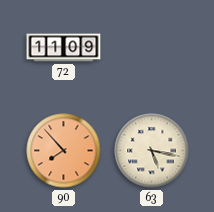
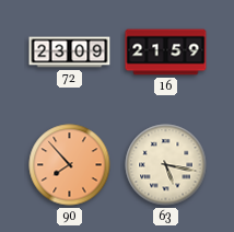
72: 11:09 -> 23:09
16: none -> 21:59
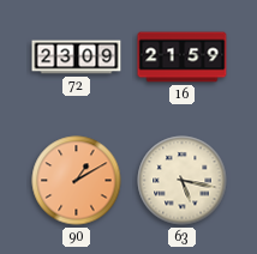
90: 7:53 -> 1:10
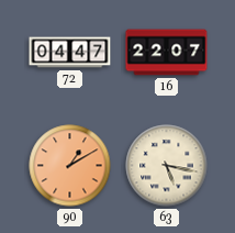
72: 23:09 -> 04:47
16: 21:59 -> 22:07
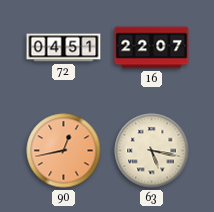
72: 04:47 -> 04:51
90: 1:10 -> 12:43
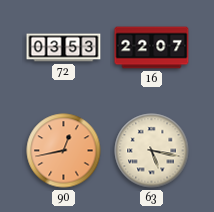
72: 04:51 -> 03:53
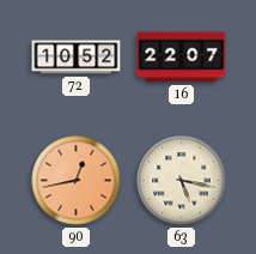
72: 03:53 -> 10:52
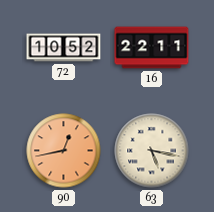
16: 22:07 -> 22:11
